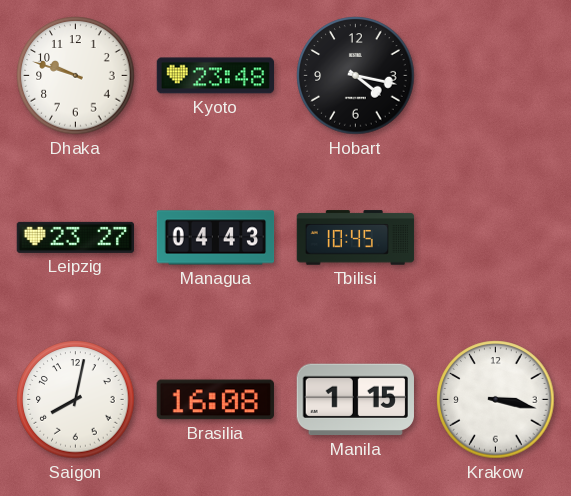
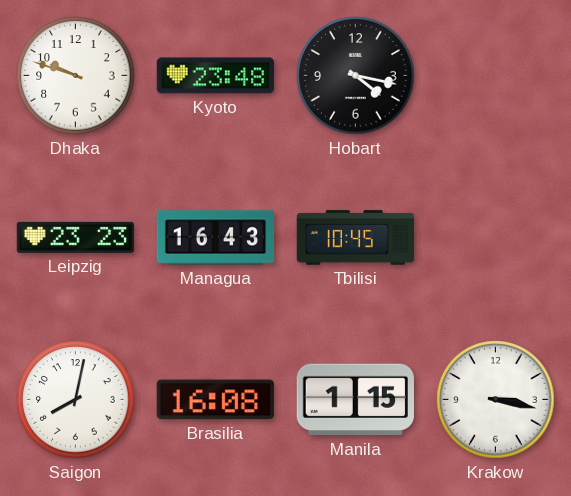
Leipzig: 23:27 -> 23:23
Managua: 04:43 -> 16:43
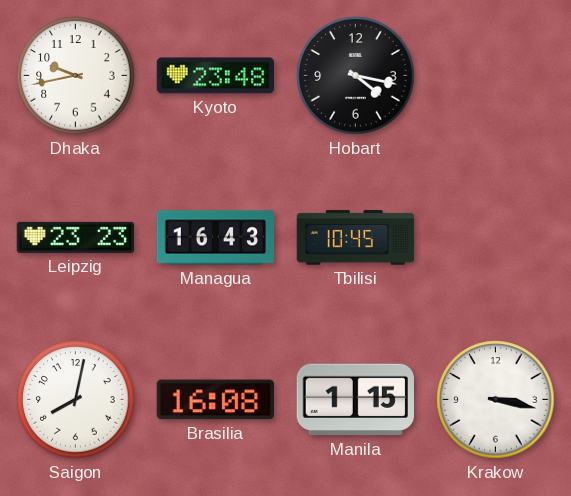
Dhaka: 9:48 -> 9:43
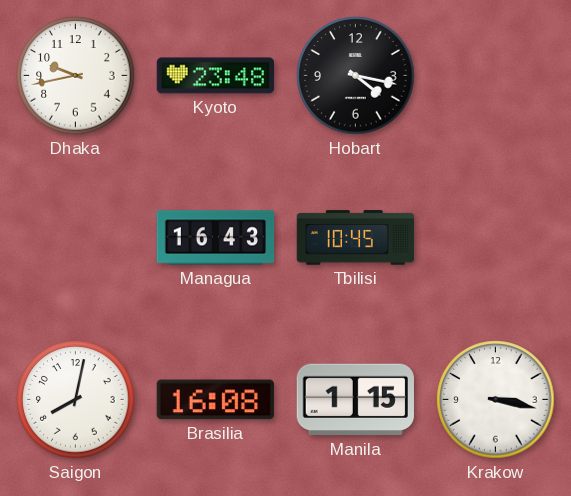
Leipzig: 23:23 -> none
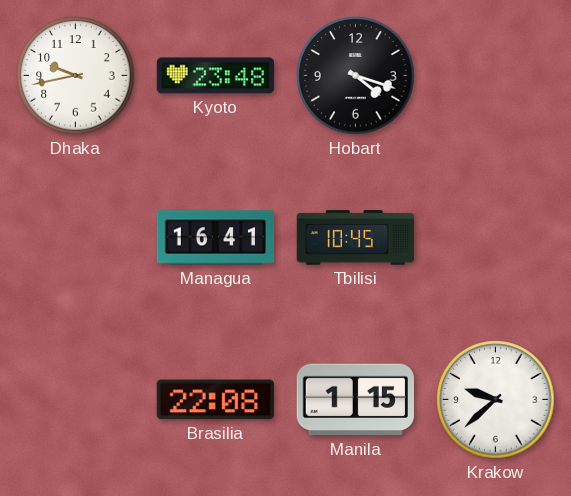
Hobart: 4:17 -> 4:18
Managua: 16:43 -> 16:41
Saigon: 8:02 -> none
Brasilia: 16:08 -> 22:08
Krakow: 3:17 -> 9:38
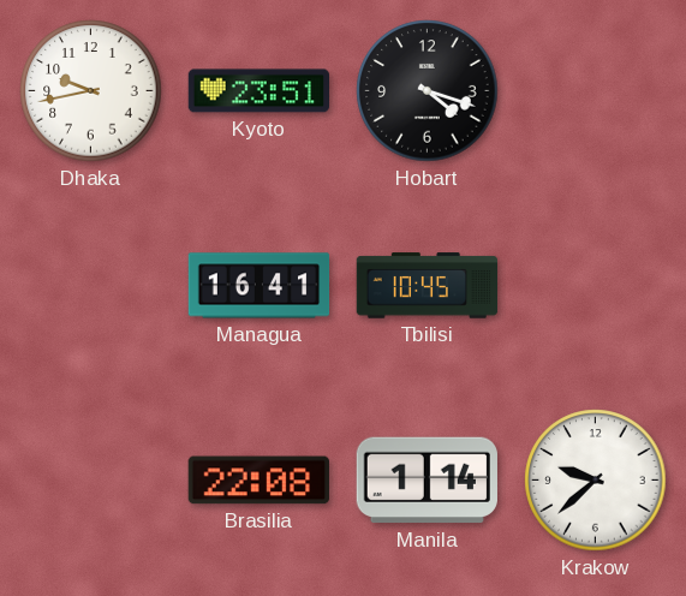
Kyoto: 23:48 -> 23:51
Manila: 1:15 -> 1:14
